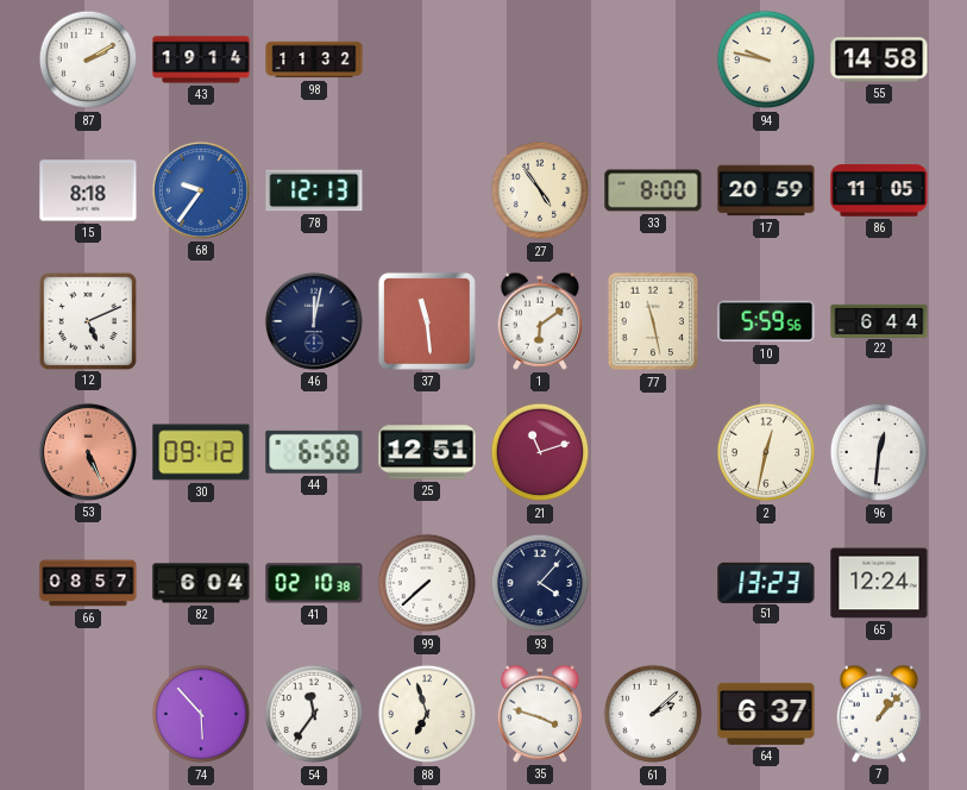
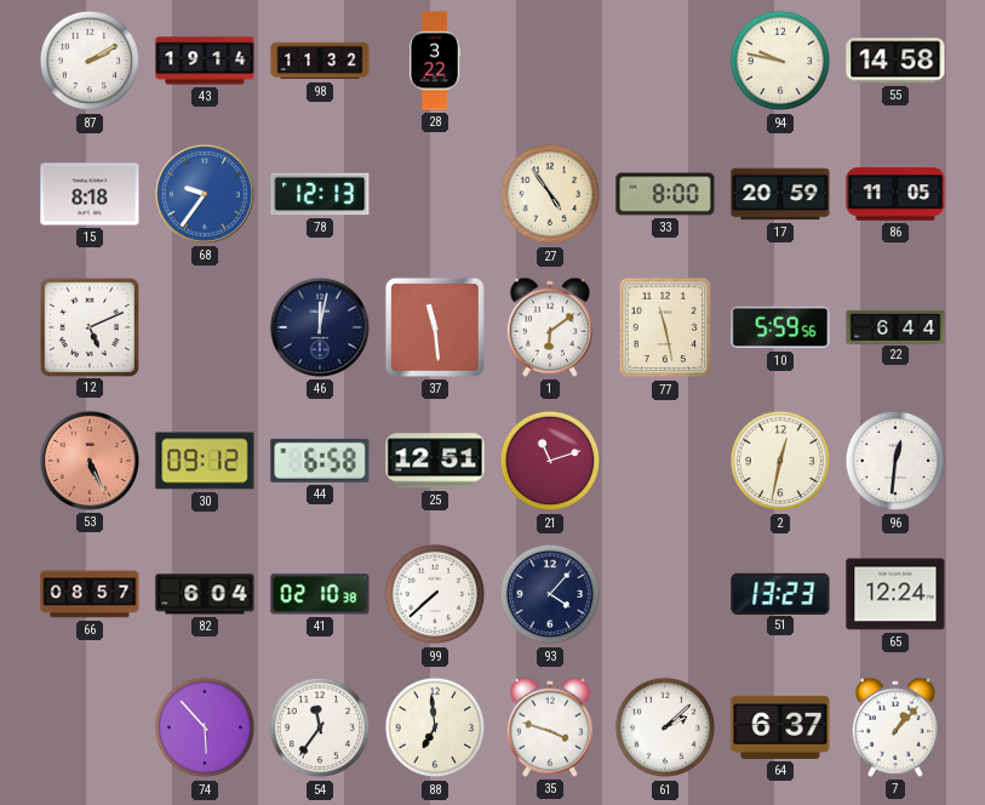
28: none -> 3:22
88: 6:57 -> 6:59
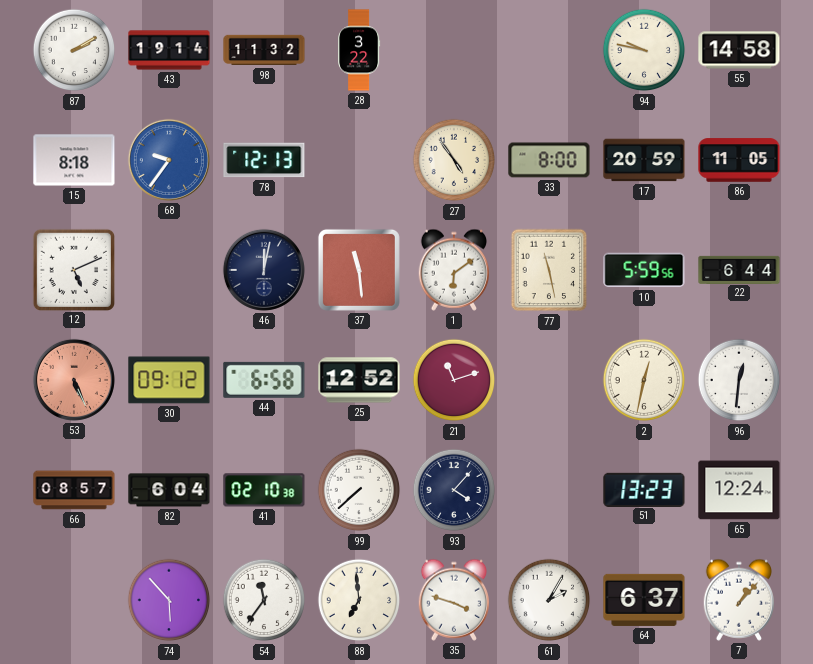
25: 12:51 -> 12:52
61: 2:08 -> 2:05
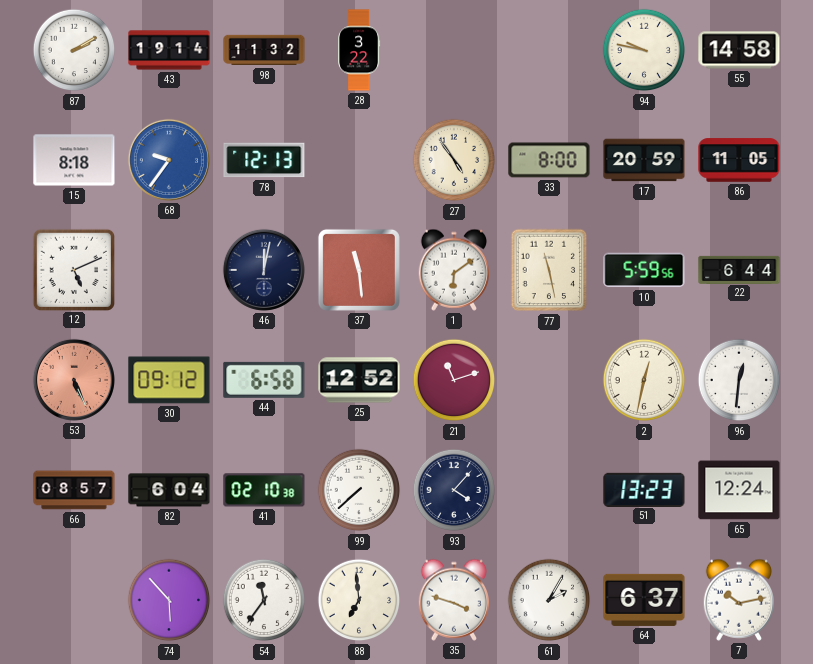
7: 1:07 -> 10:13
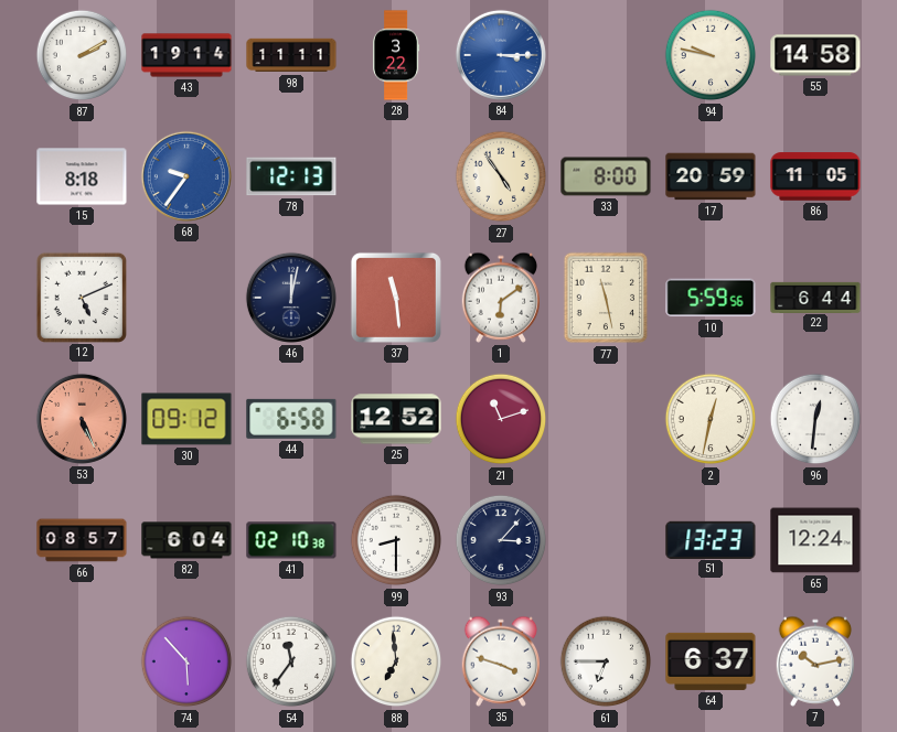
98: 11:32 -> 11:11
84: none -> 3:15
99: 7:38 -> 8:30
93: 4:07 -> 3:07
61: 2:05 -> 6:45
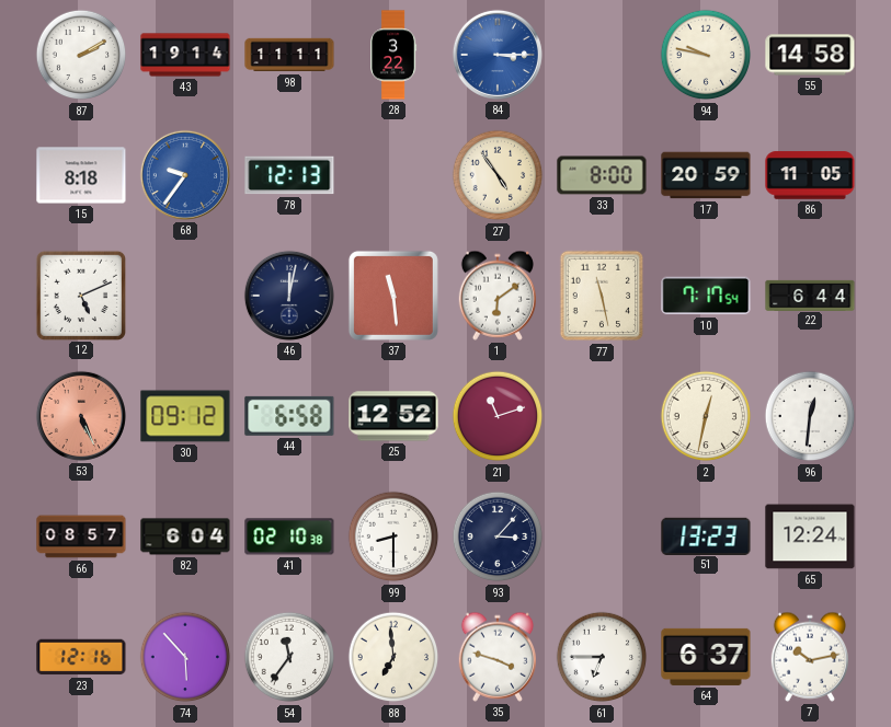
10: 5:59 -> 7:17
23: none -> 12:16
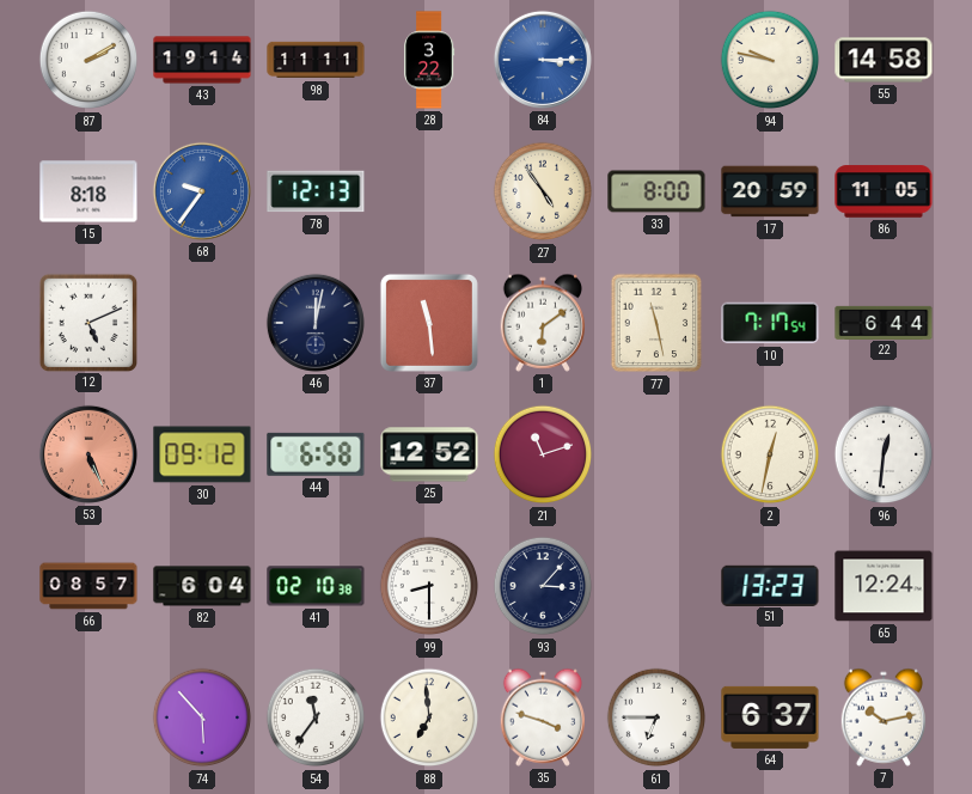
23: 12:16 -> none
